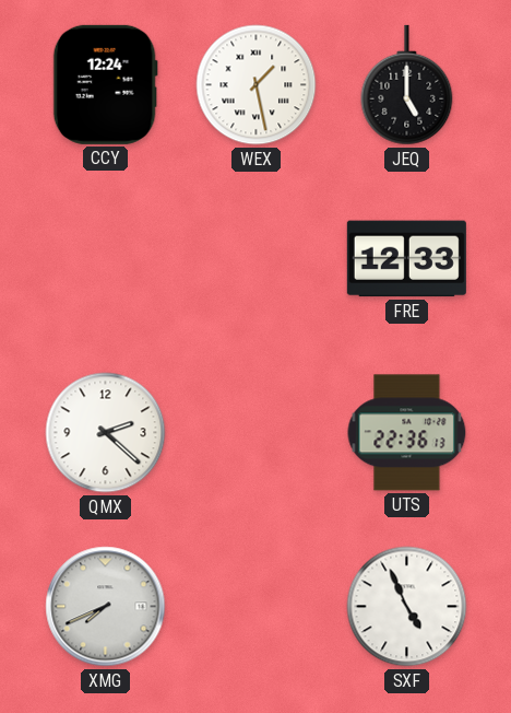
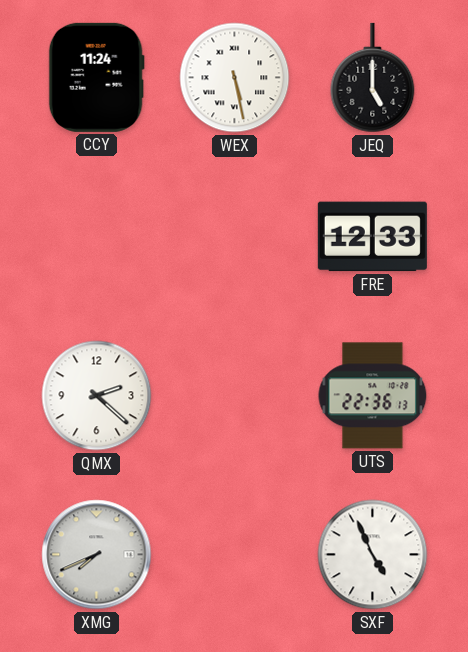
CCY: 12:24 -> 11:24
WEX: 1:28 -> 5:28
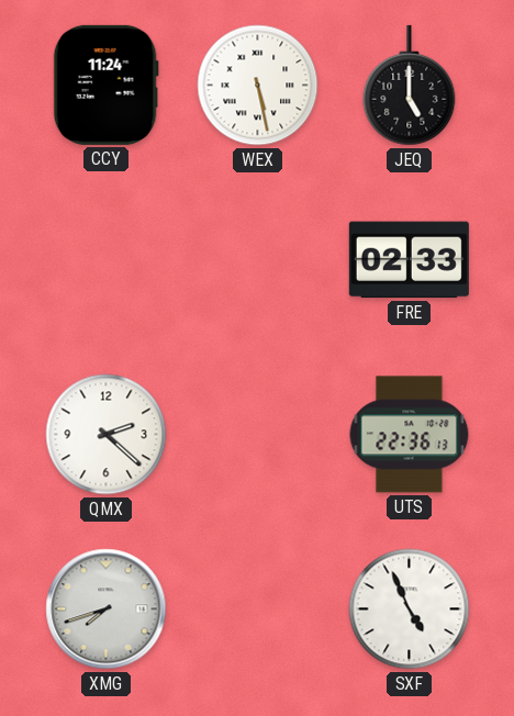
FRE: 12:33 -> 02:33
XMG: 7:41 -> 7:42
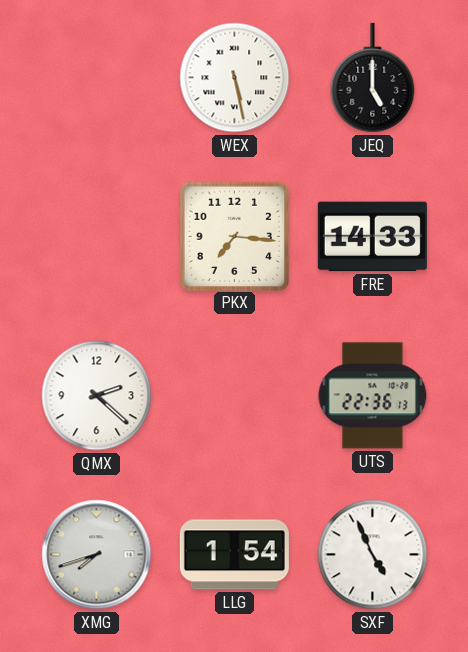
CCY: 11:24 -> none
PKX: none -> 7:16
FRE: 02:33 -> 14:33
LLG: none -> 1:54
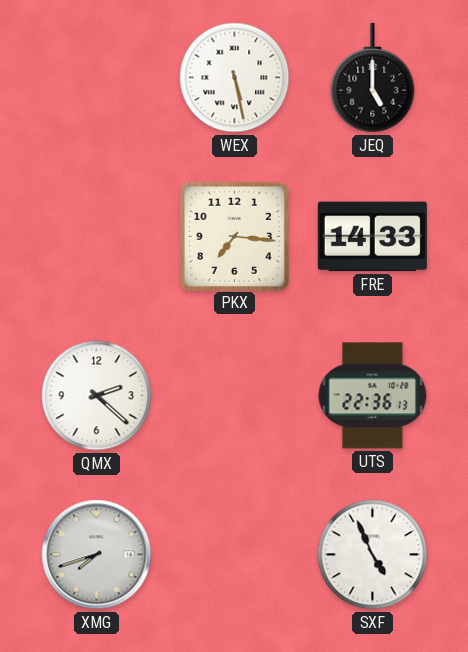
LLG: 1:54 -> none
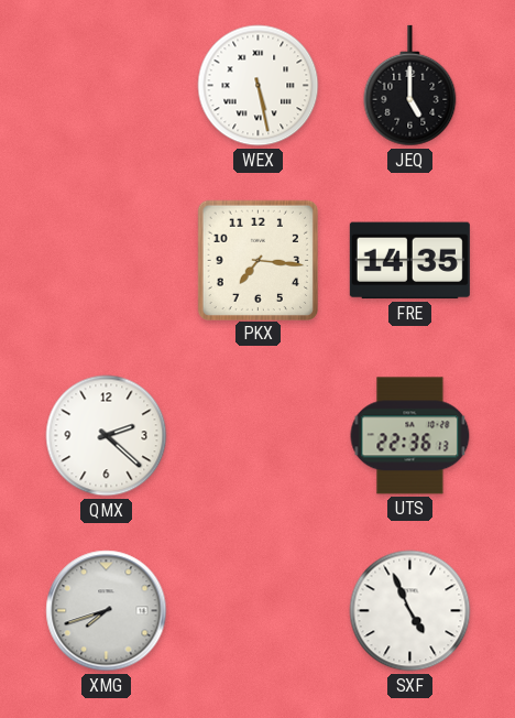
FRE: 14:33 -> 14:35
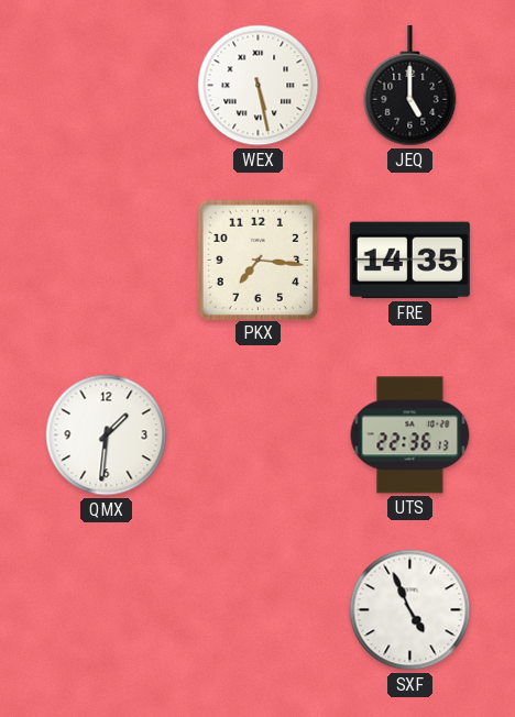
QMX: 2:22 -> 1:31
XMG: 7:42 -> none
